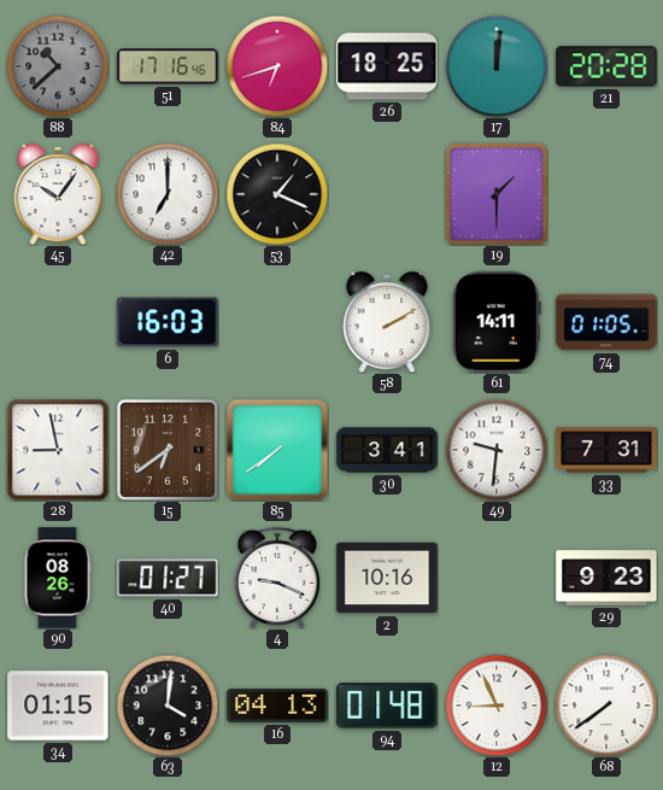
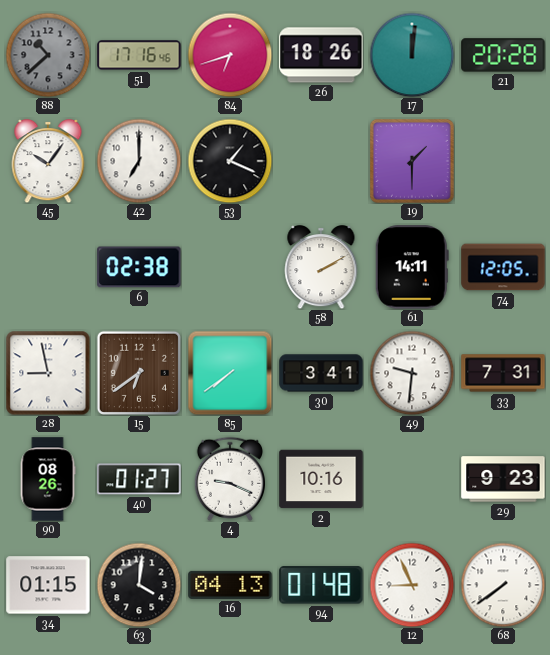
26: 18:25 -> 18:26
6: 16:03 -> 02:38
74: 01:05 -> 12:05
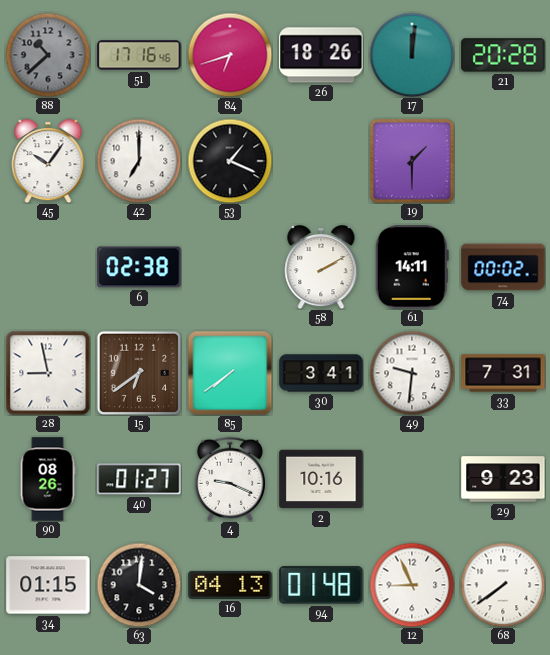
74: 12:05 -> 00:02
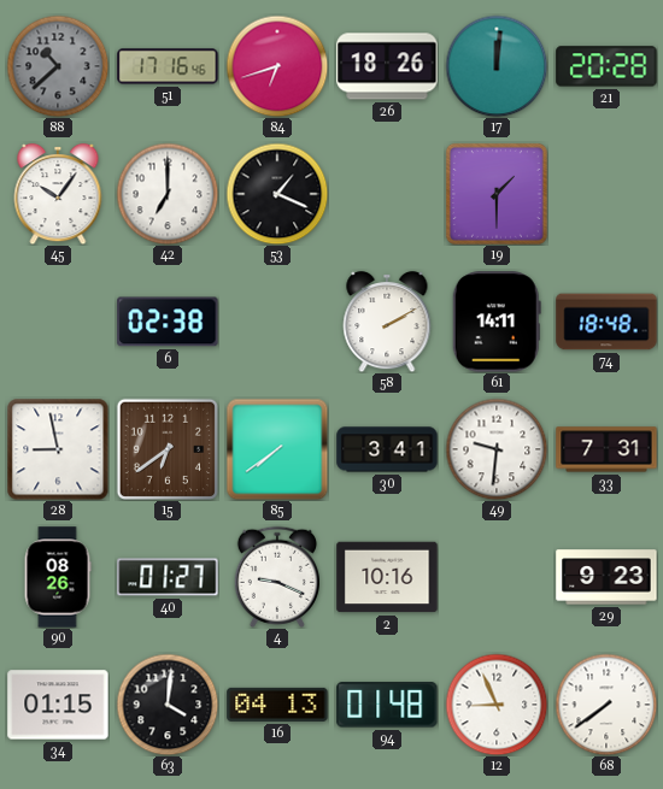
74: 00:02 -> 18:48
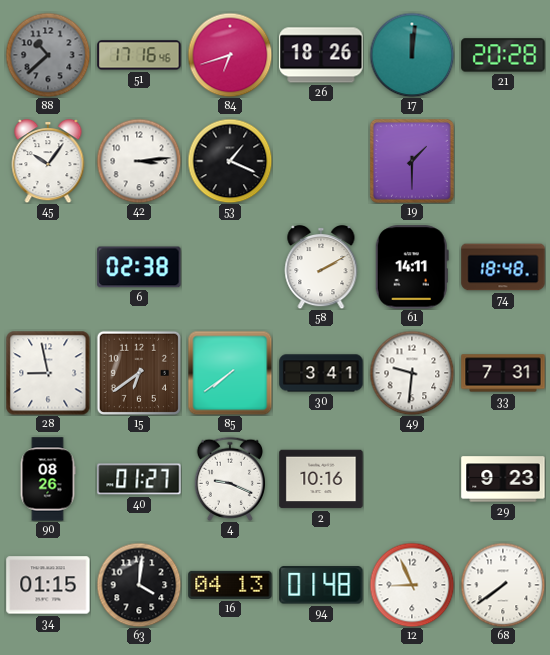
42: 7:00 -> 3:14
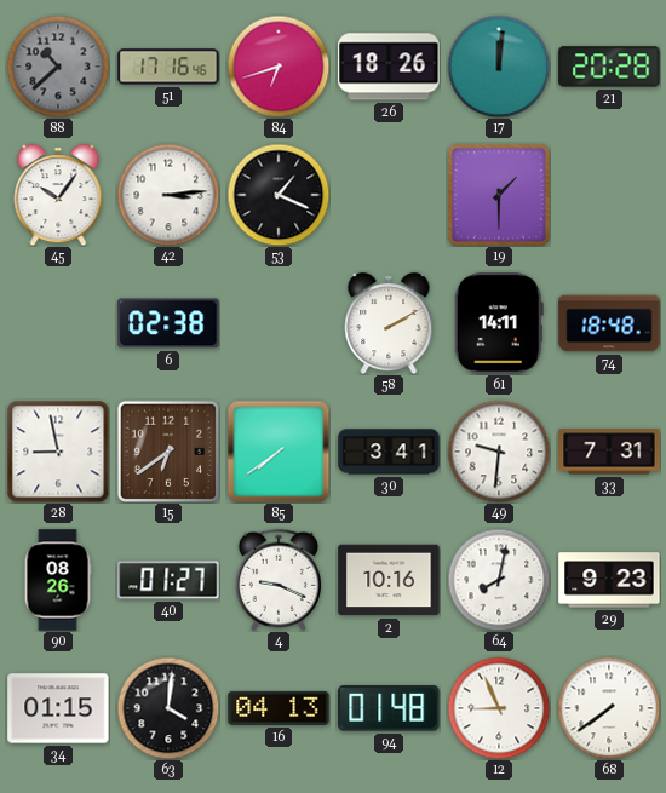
64: none -> 8:02
